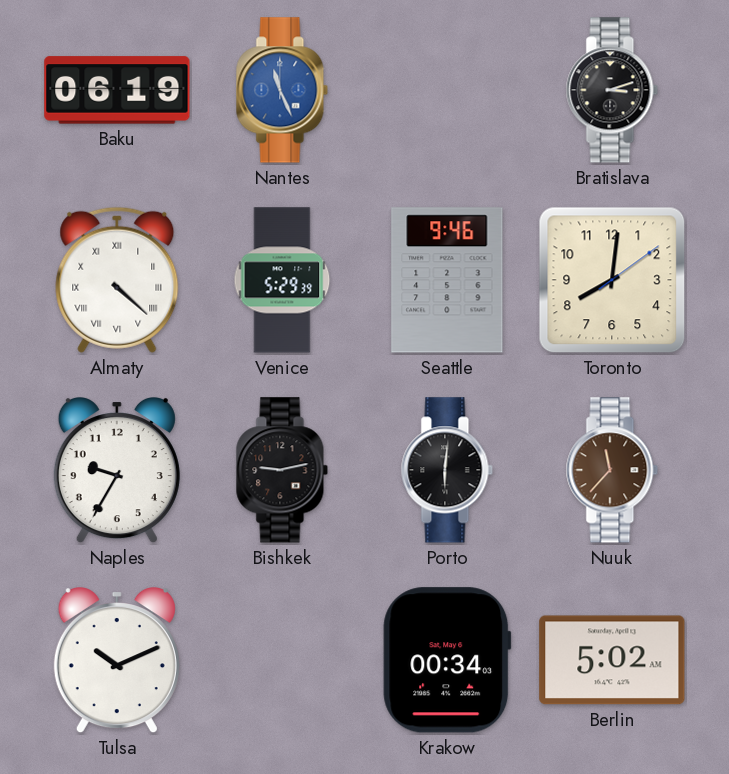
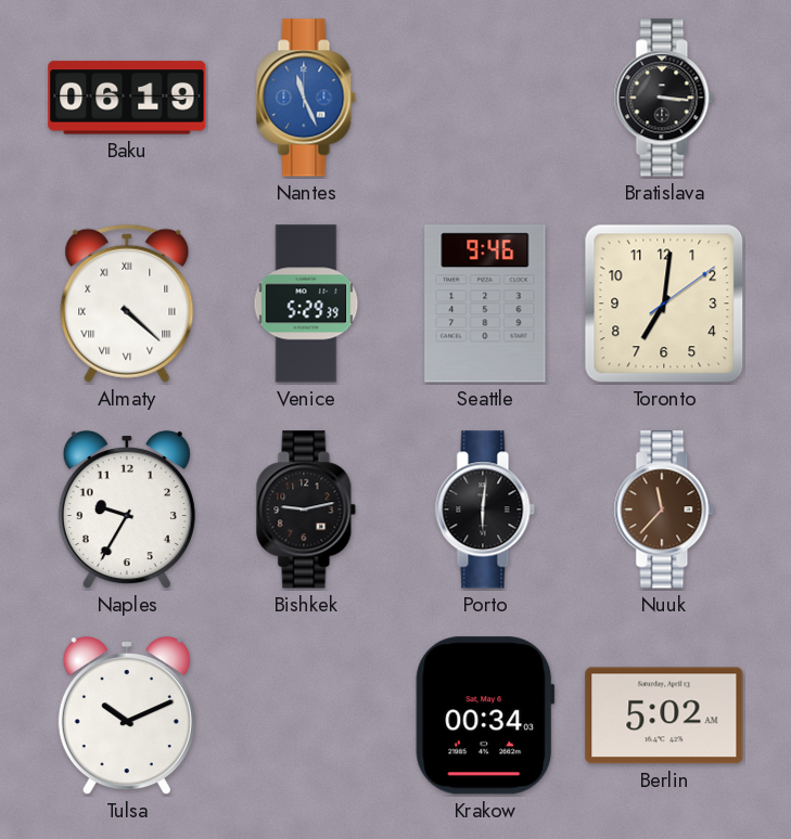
Bratislava: 3:12 -> 3:16
Toronto: 8:01 -> 7:01
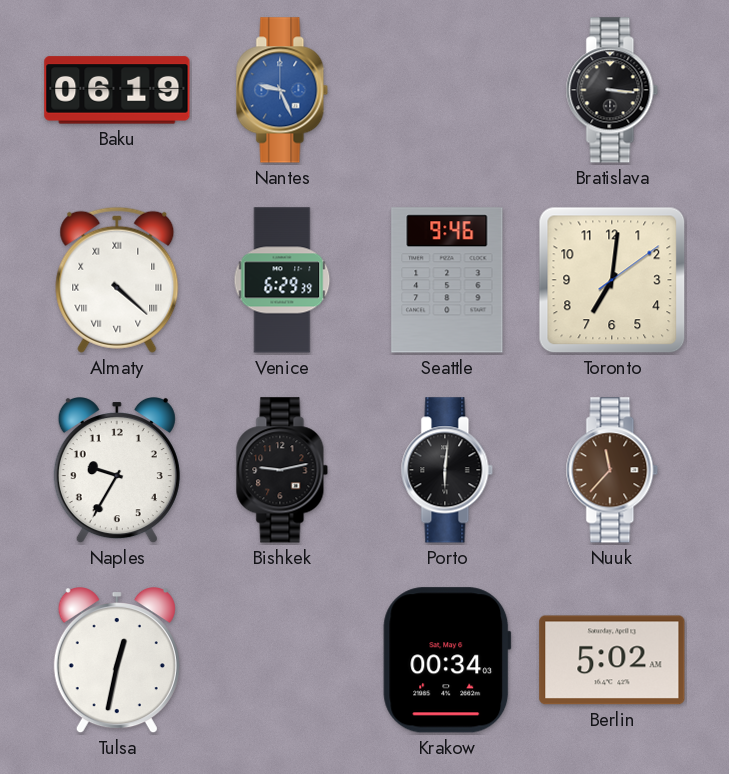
Nantes: 11:26 -> 9:26
Venice: 5:29 -> 6:29
Tulsa: 10:11 -> 12:32
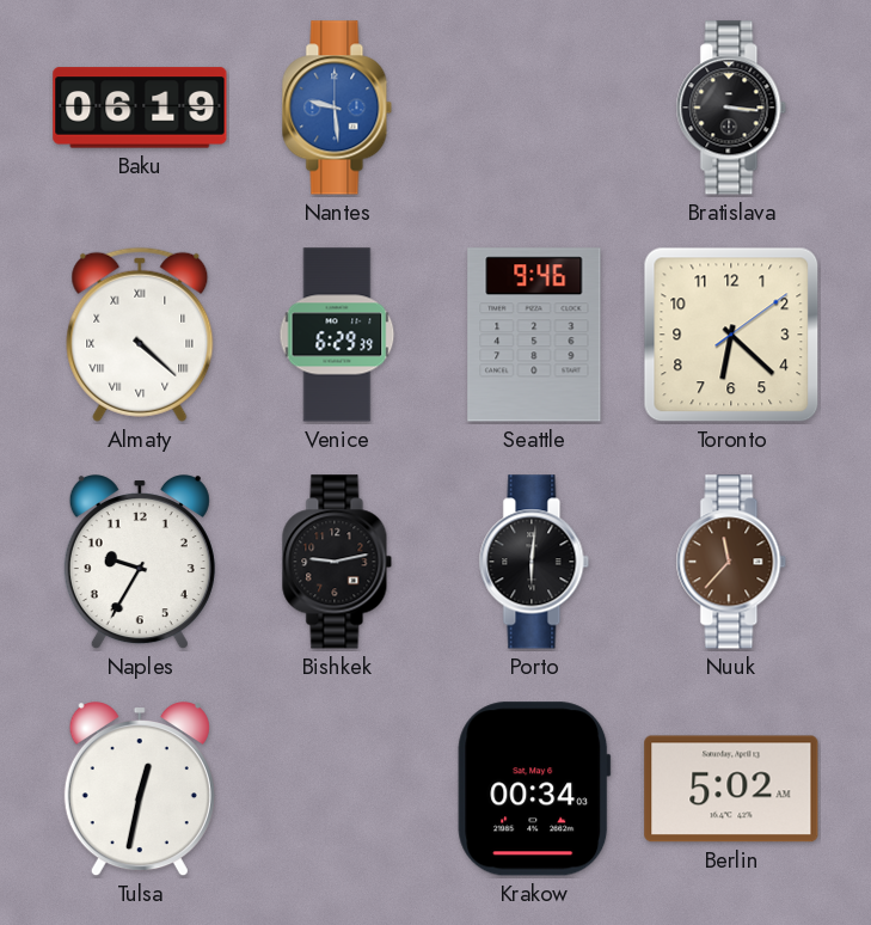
Nantes: 9:26 -> 9:29
Toronto: 7:01 -> 6:22
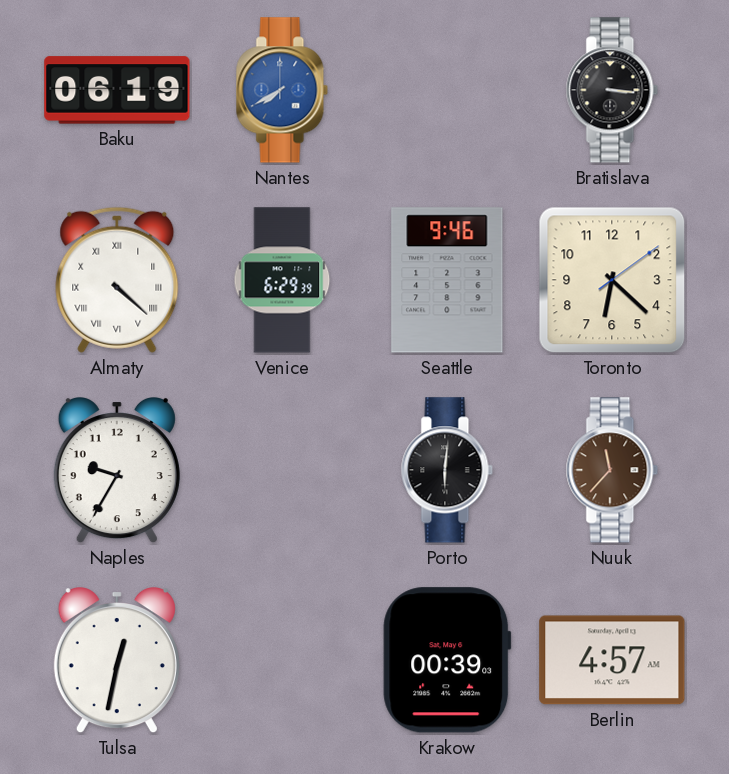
Nantes: 9:29 -> 7:40
Bishkek: 9:13 -> none
Krakow: 00:34 -> 00:39
Berlin: 5:02 -> 4:57
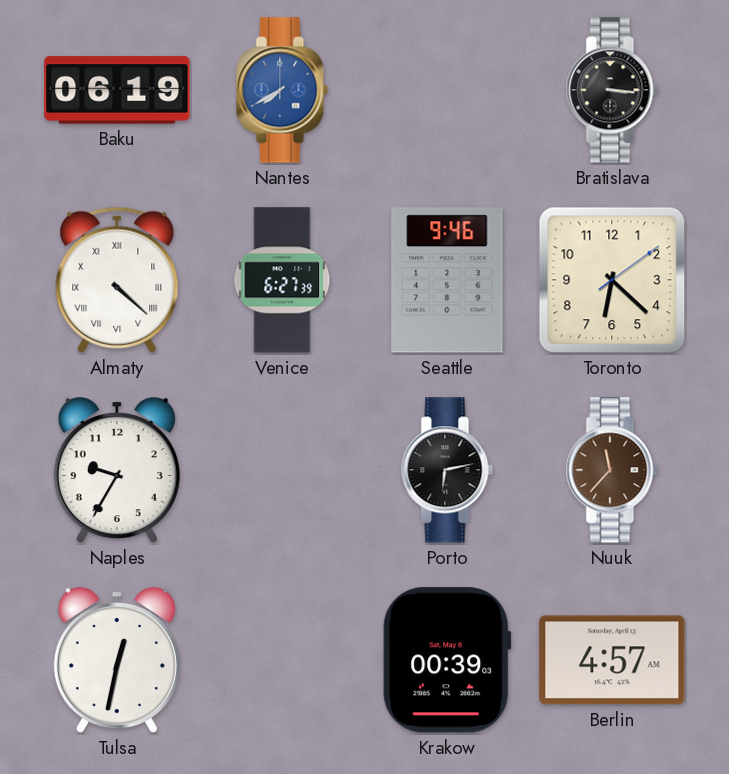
Venice: 6:29 -> 6:27
Porto: 6:01 -> 6:13
